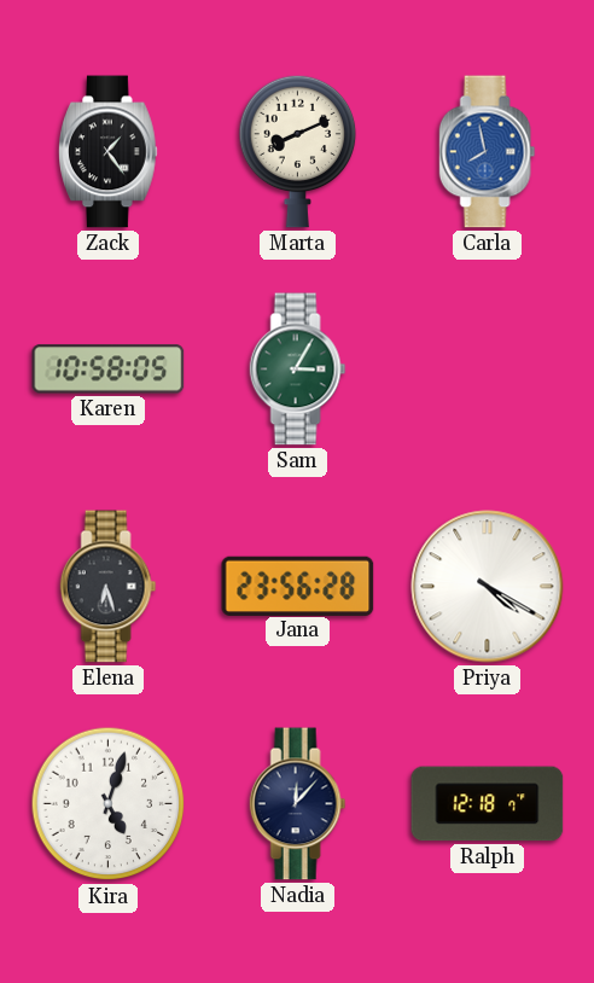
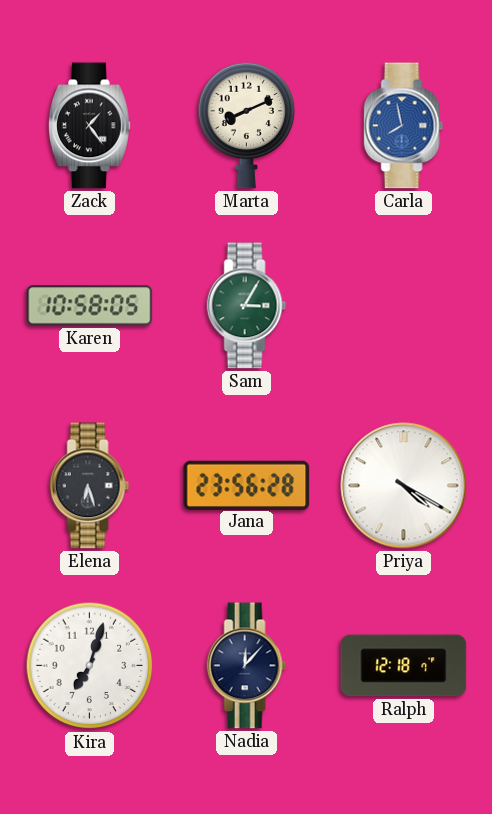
Kira: 5:03 -> 7:03
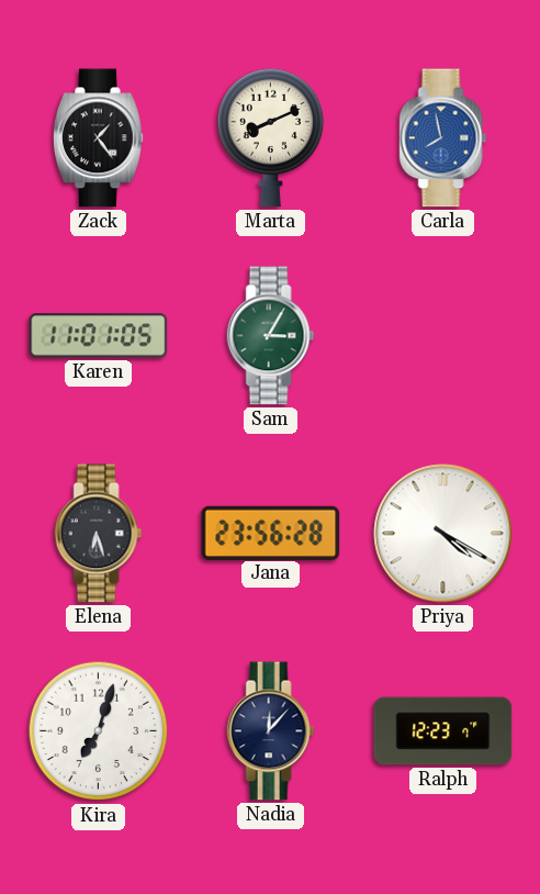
Karen: 10:58 -> 11:01
Ralph: 12:18 -> 12:23
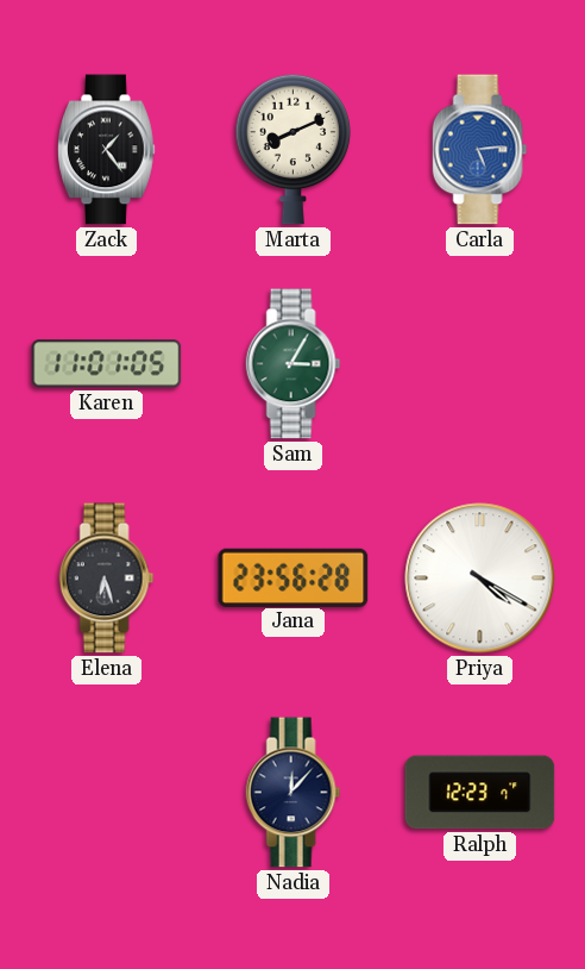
Carla: 7:58 -> 5:14
Kira: 7:03 -> none
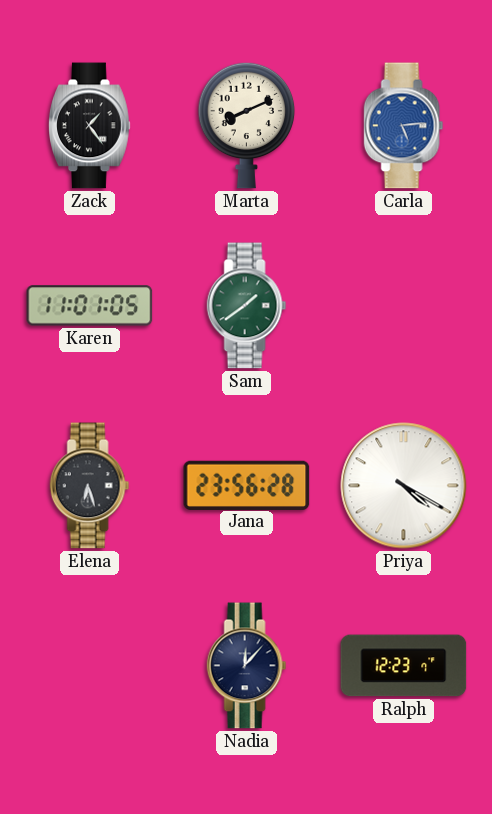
Sam: 3:05 -> 1:39
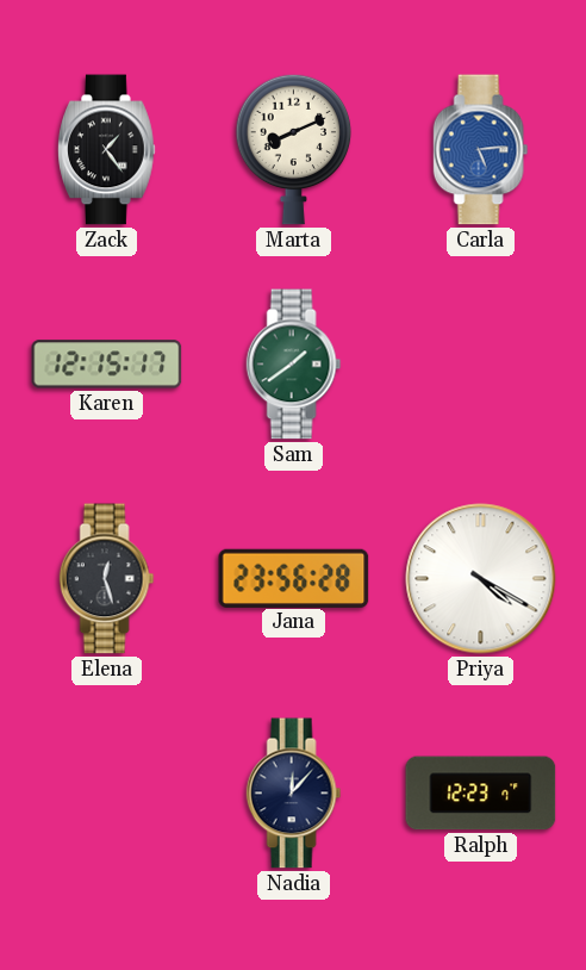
Karen: 11:01 -> 12:15
Elena: 6:27 -> 12:27
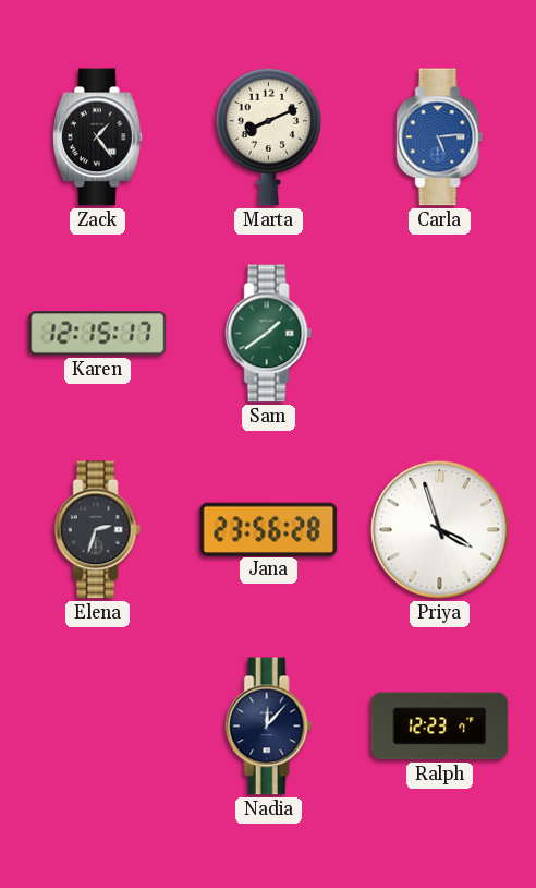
Elena: 12:27 -> 2:33
Priya: 4:20 -> 3:57
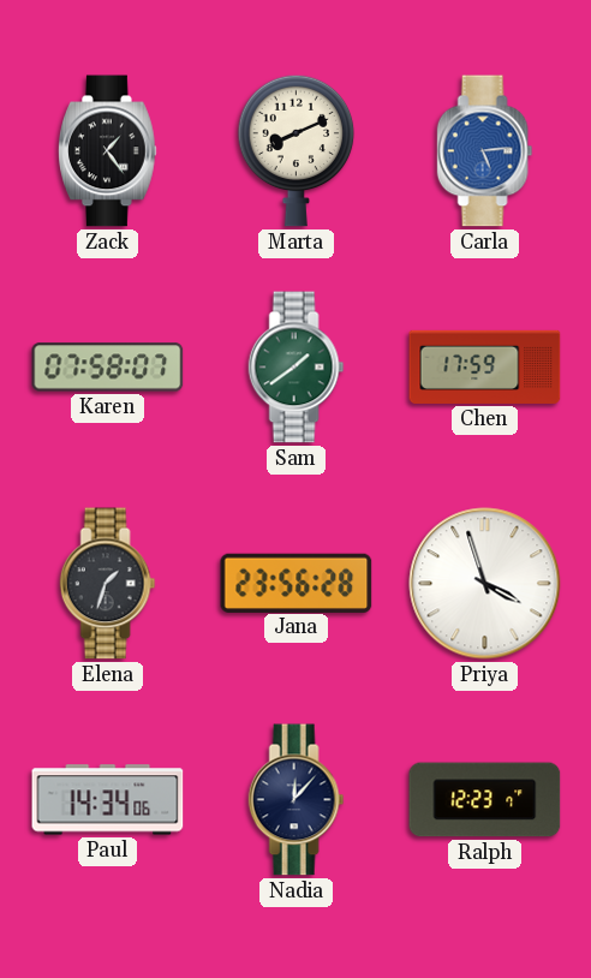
Karen: 12:15 -> 07:58
Chen: none -> 17:59
Elena: 2:33 -> 1:33
Paul: none -> 14:34
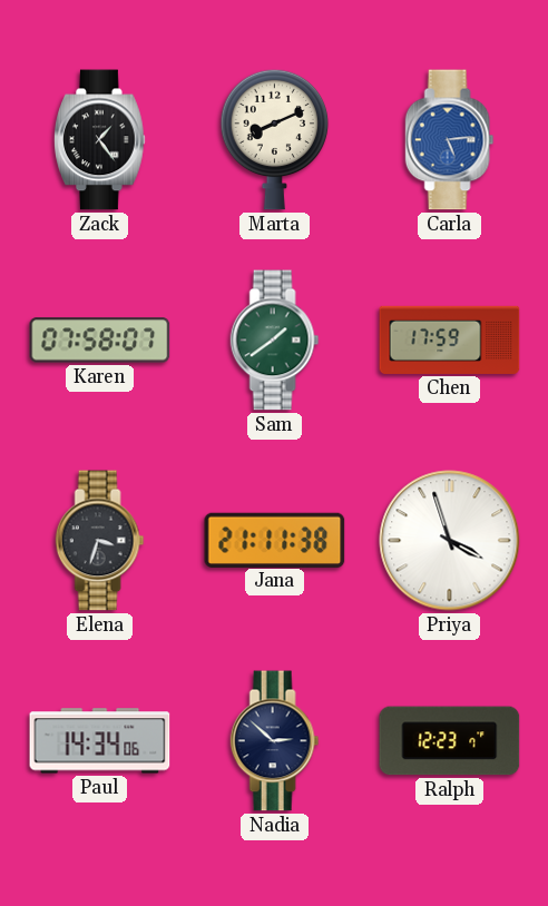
Elena: 1:33 -> 3:33
Jana: 23:56 -> 21:11
Nadia: 12:07 -> 2:52
